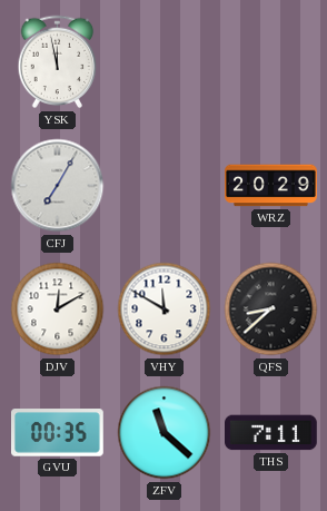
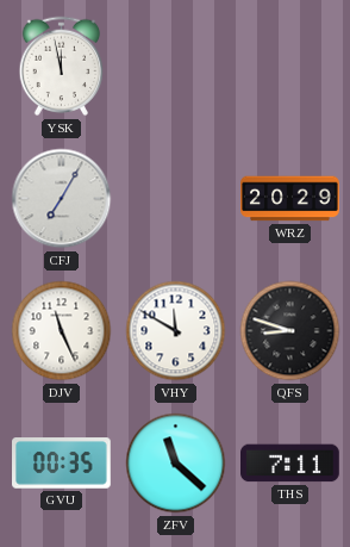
DJV: 12:10 -> 11:26
QFS: 8:38 -> 8:48
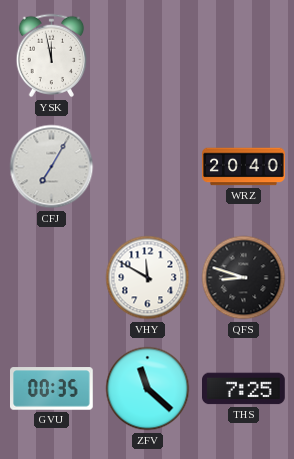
WRZ: 20:29 -> 20:40
DJV: 11:26 -> none
THS: 7:11 -> 7:25
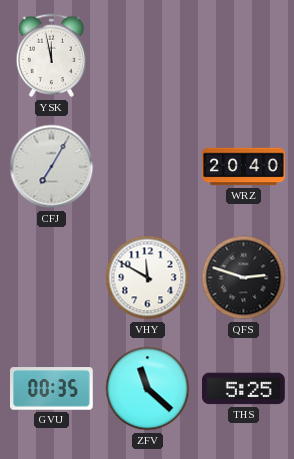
QFS: 8:48 -> 2:48
THS: 7:25 -> 5:25
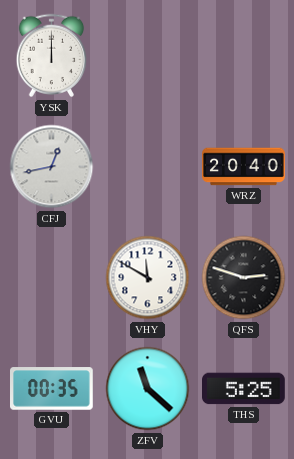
YSK: 11:58 -> 12:00
CFJ: 7:05 -> 12:43
